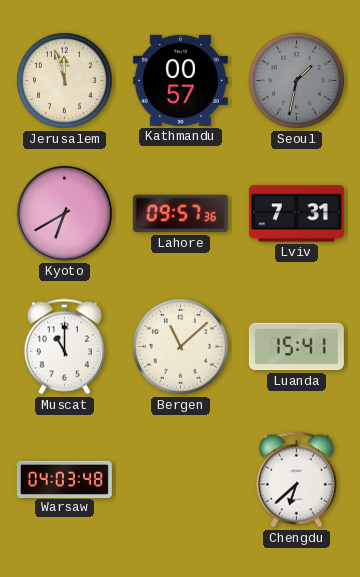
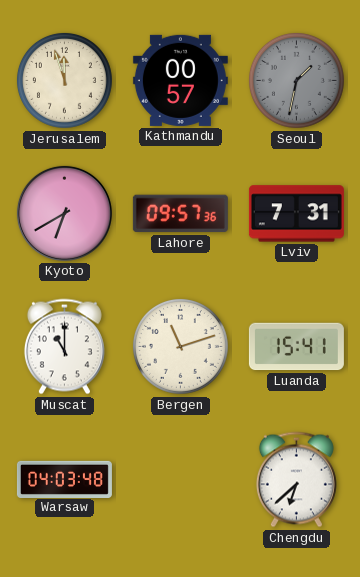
Bergen: 11:08 -> 11:12
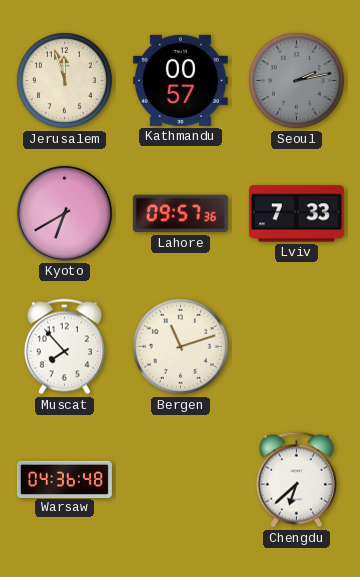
Seoul: 1:32 -> 2:13
Lviv: 7:31 -> 7:33
Muscat: 11:00 -> 7:53
Luanda: 15:41 -> none
Warsaw: 04:03 -> 04:36
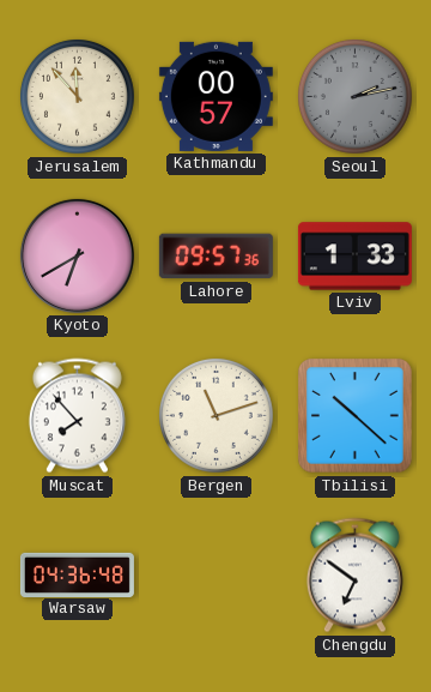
Jerusalem: 11:57 -> 11:53
Lviv: 7:33 -> 1:33
Tbilisi: none -> 10:22
Chengdu: 6:38 -> 6:51
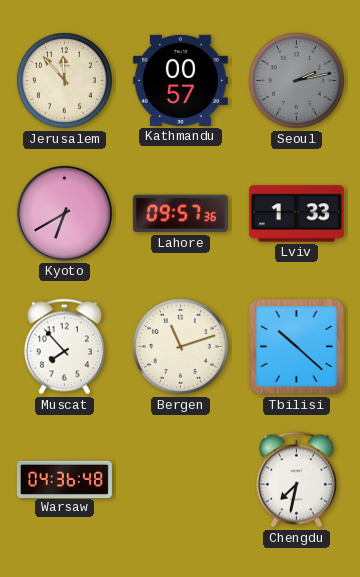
Chengdu: 6:51 -> 7:32
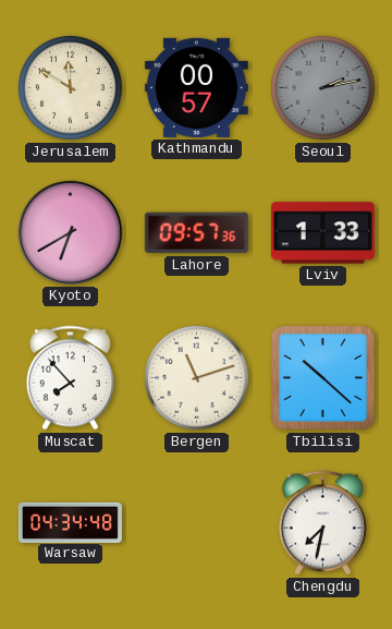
Jerusalem: 11:53 -> 11:50
Warsaw: 04:36 -> 04:34
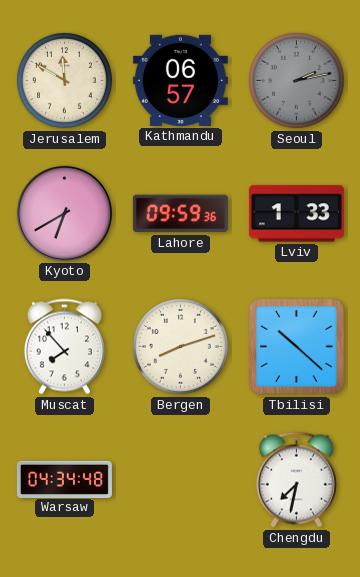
Kathmandu: 00:57 -> 06:57
Lahore: 09:57 -> 09:59
Bergen: 11:12 -> 8:12
